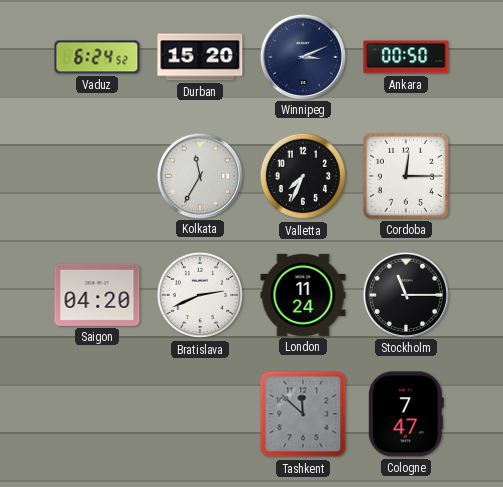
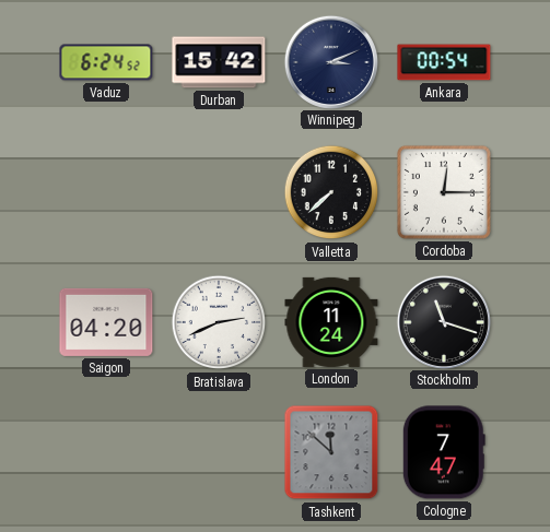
Durban: 15:20 -> 15:42
Ankara: 00:50 -> 00:54
Kolkata: 11:35 -> none
Valletta: 7:34 -> 7:38
Stockholm: 11:15 -> 11:18
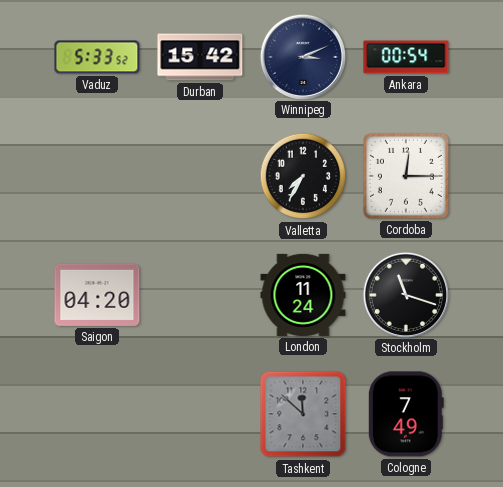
Vaduz: 6:24 -> 5:33
Valletta: 7:38 -> 7:35
Bratislava: 2:41 -> none
Cologne: 7:47 -> 7:49
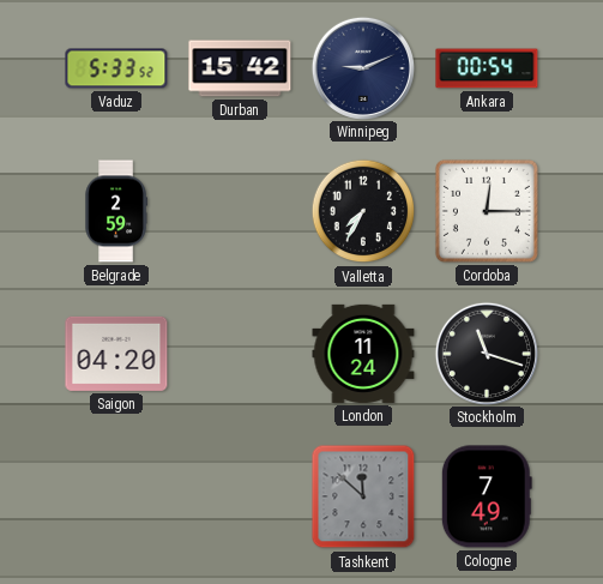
Winnipeg: 3:11 -> 9:11
Belgrade: none -> 2:59
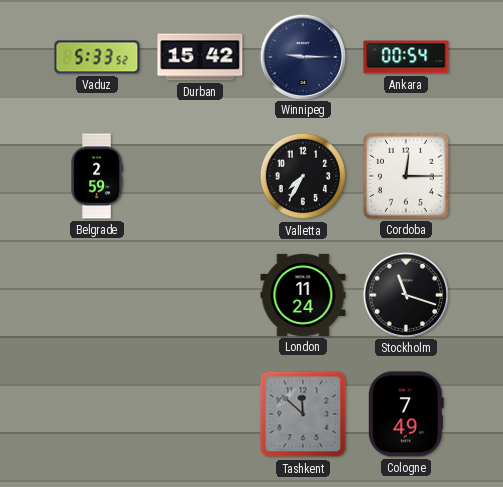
Winnipeg: 9:11 -> 9:15
Saigon: 04:20 -> none
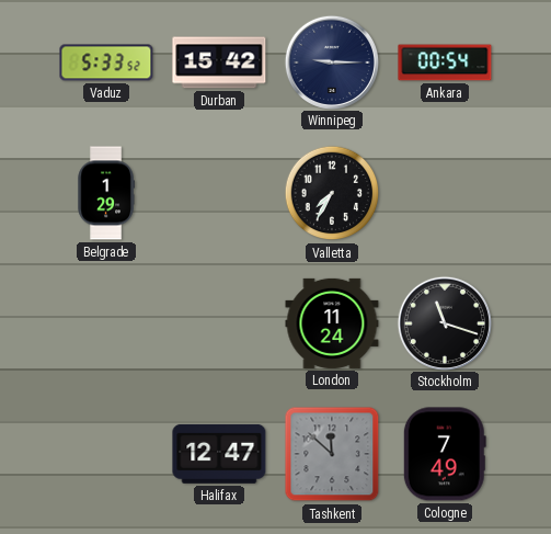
Belgrade: 2:59 -> 1:29
Cordoba: 12:15 -> none
Halifax: none -> 12:47
